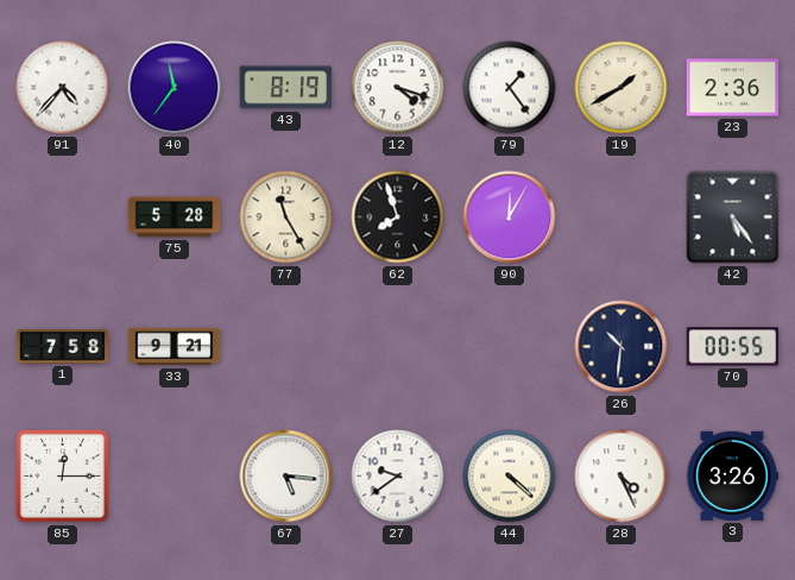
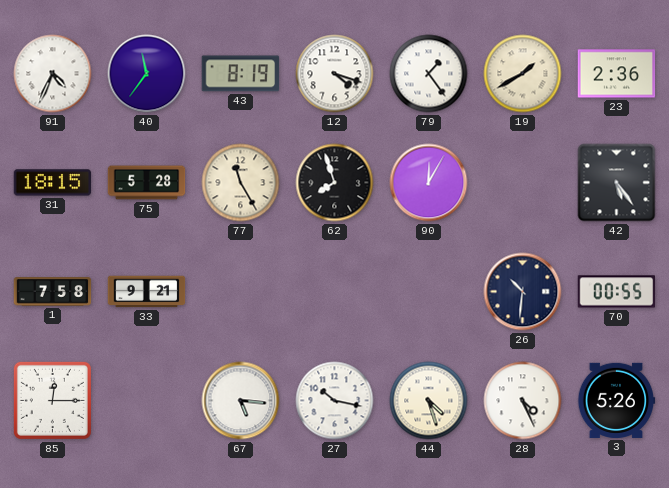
91: 4:37 -> 4:34
31: none -> 18:15
27: 9:39 -> 10:17
44: 4:22 -> 4:27
3: 3:26 -> 5:26
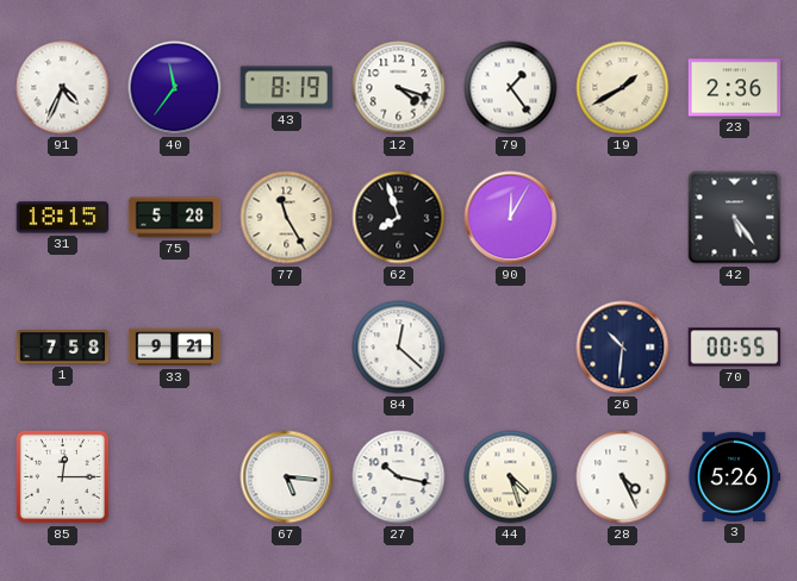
84: none -> 12:22
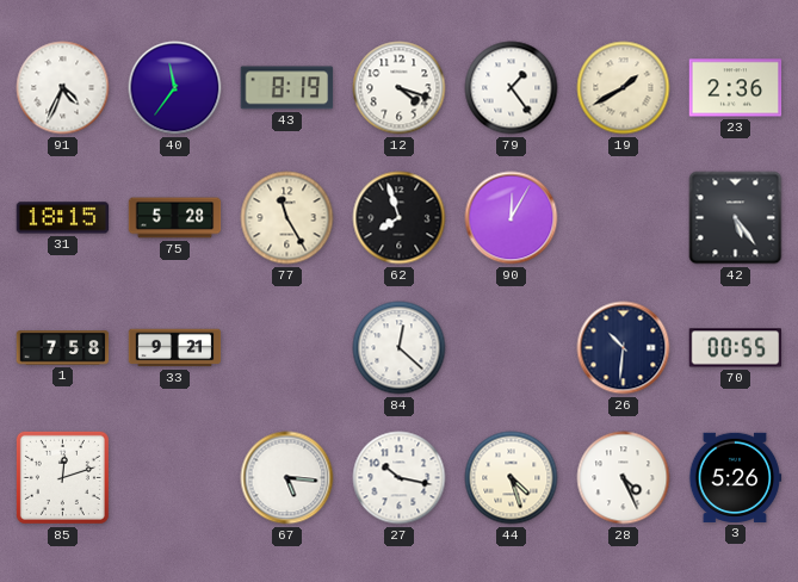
85: 12:15 -> 12:12
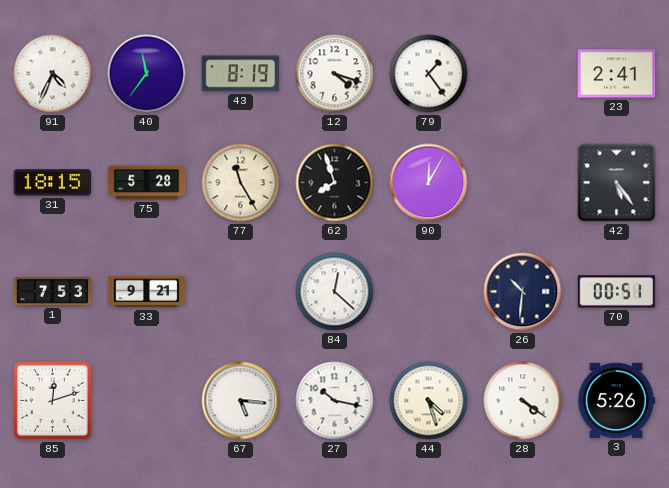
19: 1:40 -> none
23: 2:36 -> 2:41
1: 7:58 -> 7:53
70: 00:55 -> 00:51
28: 4:26 -> 4:21
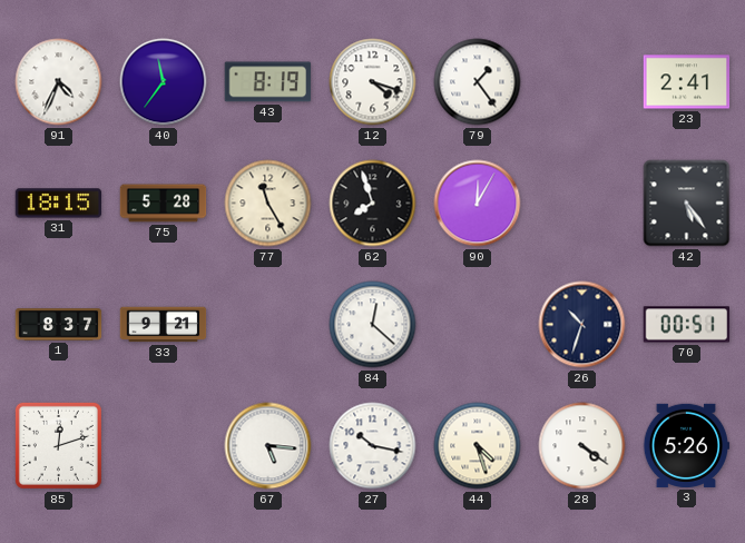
1: 7:53 -> 8:37
26: 10:31 -> 10:33
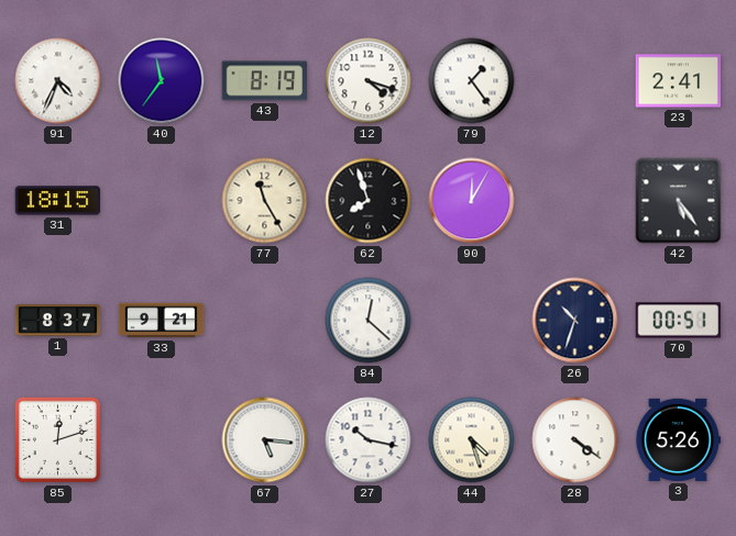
75: 5:28 -> none
